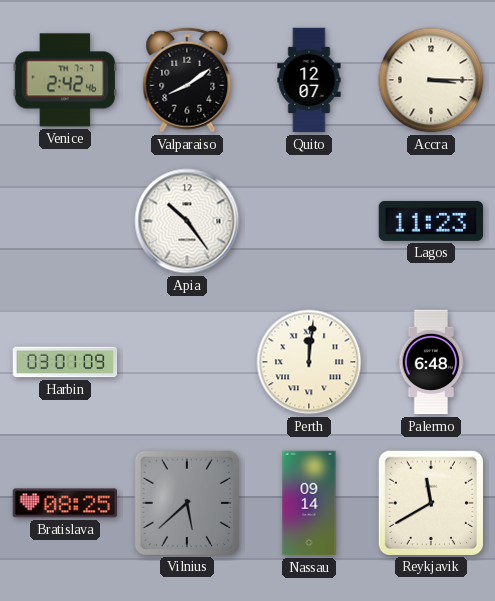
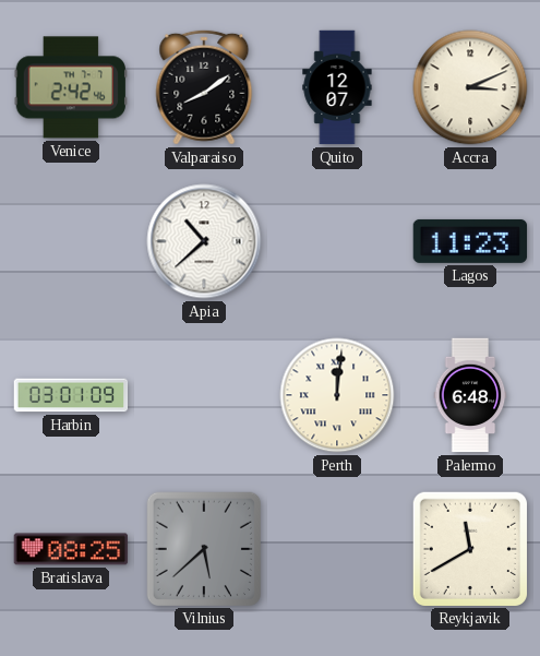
Accra: 3:15 -> 3:11
Apia: 10:24 -> 10:38
Nassau: 09:14 -> none
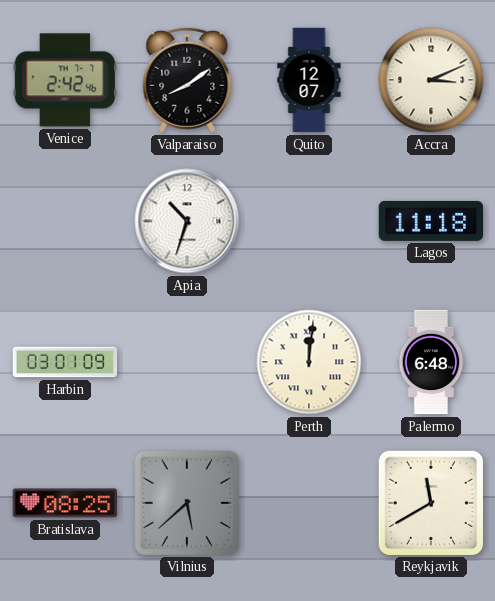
Apia: 10:38 -> 10:33
Lagos: 11:23 -> 11:18
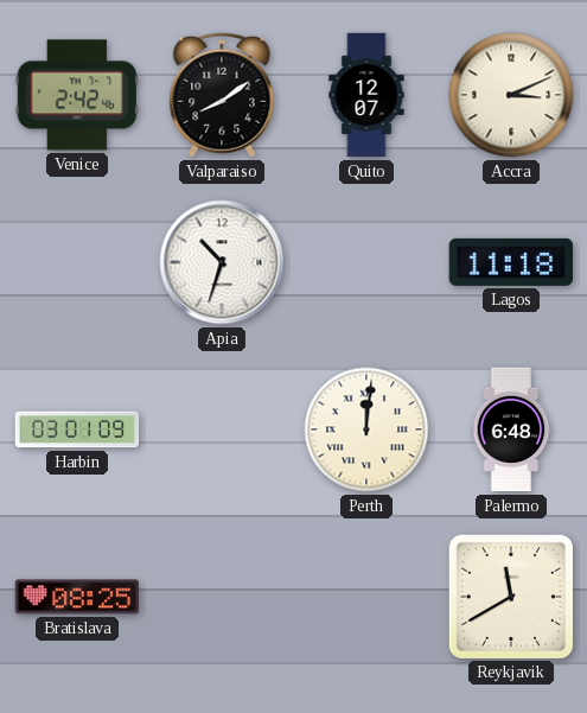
Vilnius: 5:38 -> none
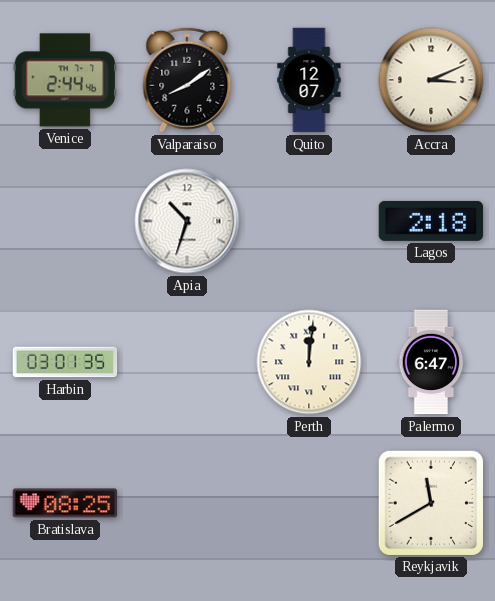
Venice: 2:42 -> 2:44
Lagos: 11:18 -> 2:18
Harbin: 03:01:09 -> 03:01:35
Palermo: 6:48 -> 6:47
